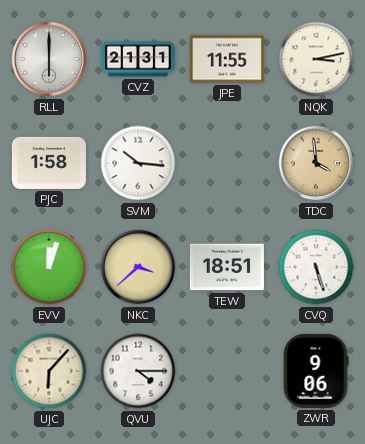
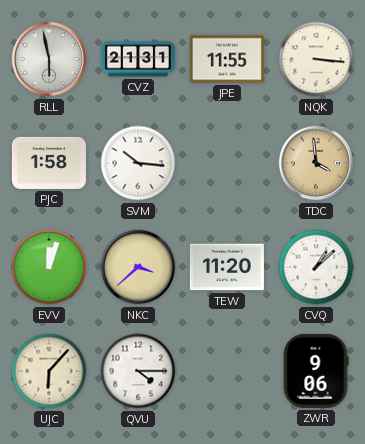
RLL: 6:00 -> 5:58
NQK: 3:13 -> 3:16
TEW: 18:51 -> 11:20
CVQ: 5:27 -> 1:08
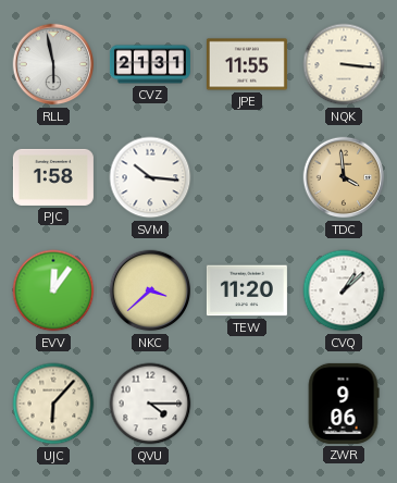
EVV: 12:03 -> 12:06
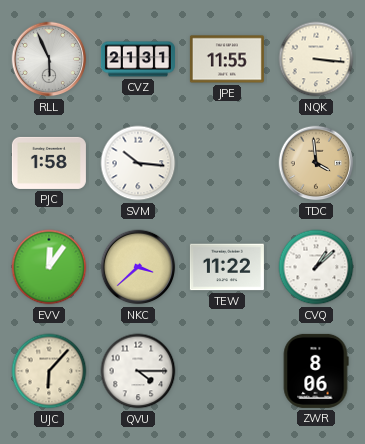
RLL: 5:58 -> 5:56
TEW: 11:20 -> 11:22
ZWR: 9:06 -> 8:06
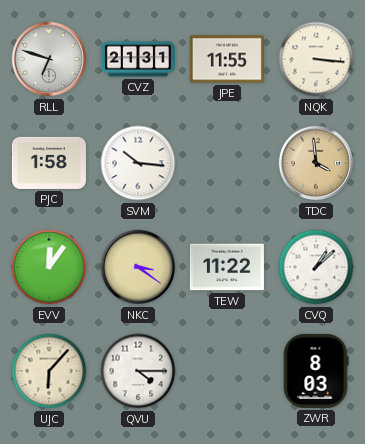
RLL: 5:56 -> 6:48
NKC: 3:38 -> 3:21
ZWR: 8:06 -> 8:03
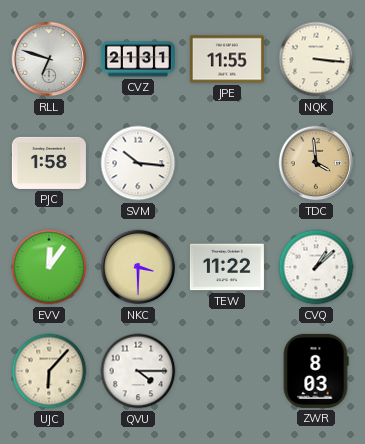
NKC: 3:21 -> 3:30
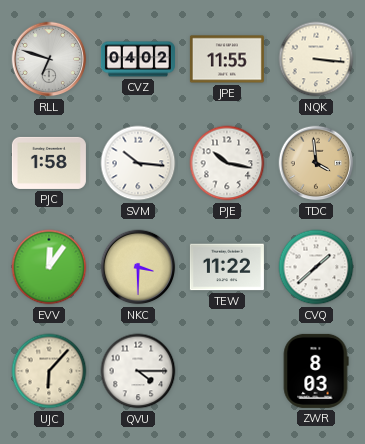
CVZ: 21:31 -> 04:02
PJE: none -> 10:17
CVQ: 1:08 -> 1:38
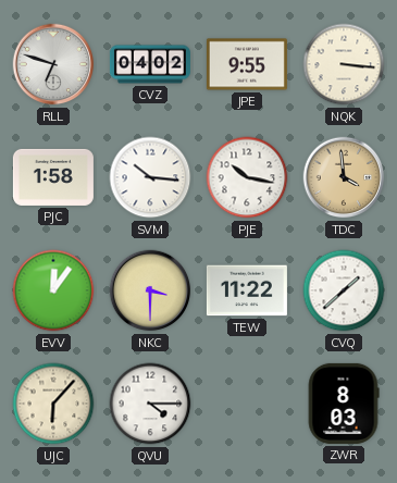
JPE: 11:55 -> 9:55
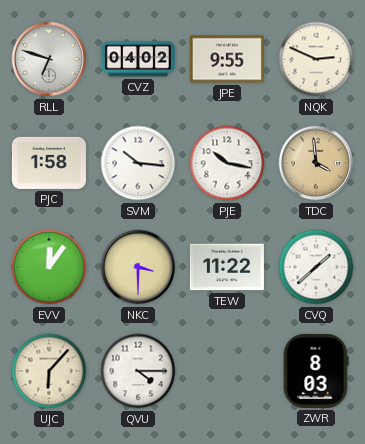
NQK: 3:16 -> 2:49
